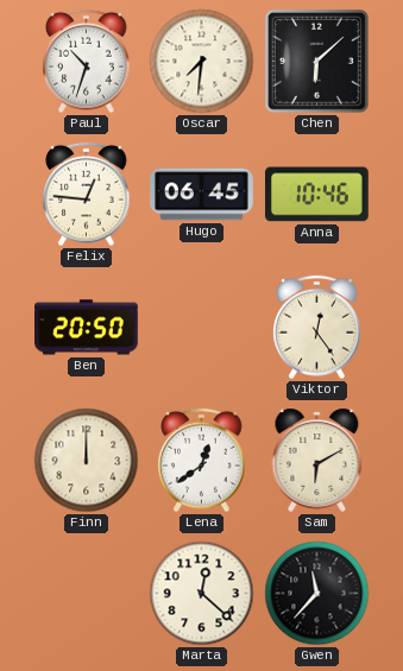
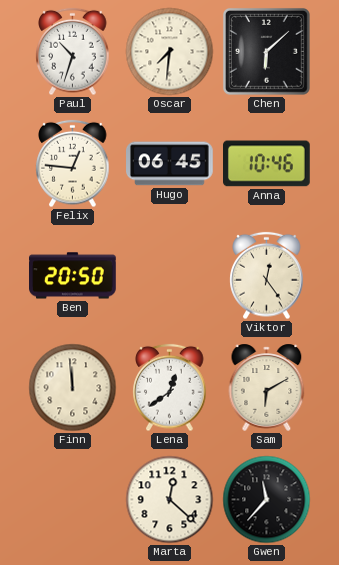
Finn: 12:00 -> 11:59
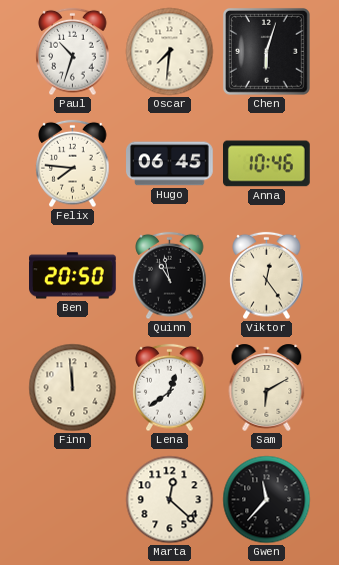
Chen: 6:08 -> 6:03
Felix: 12:46 -> 7:46
Quinn: none -> 10:58
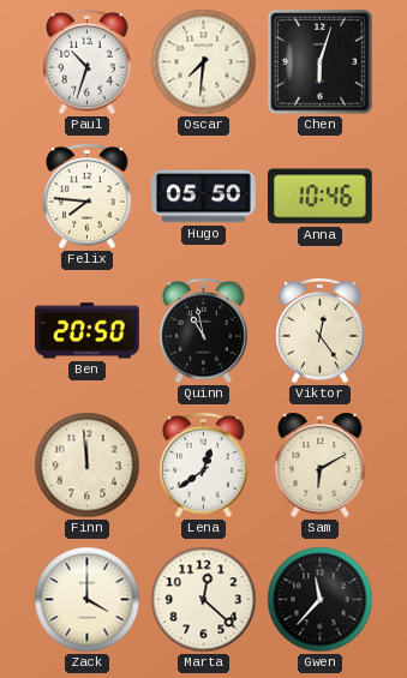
Hugo: 06:45 -> 05:50
Zack: none -> 4:00
